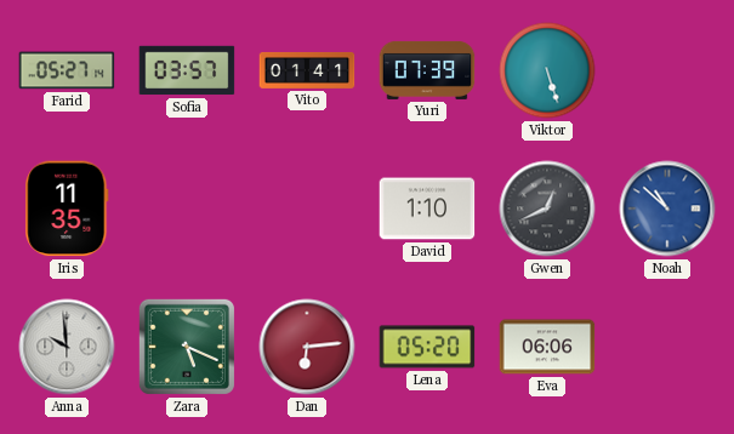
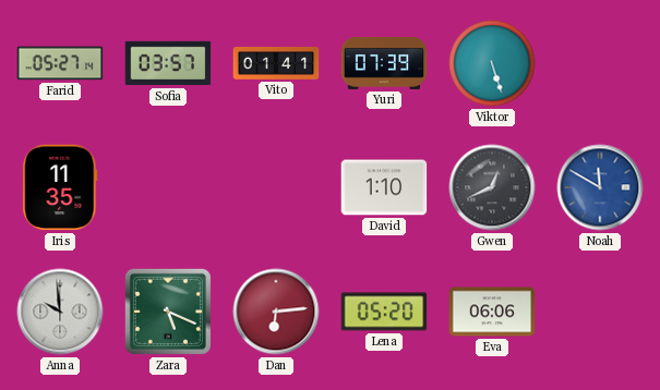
Noah: 10:52 -> 11:50
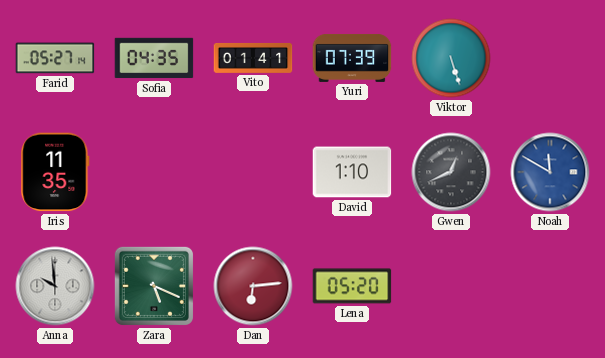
Sofia: 03:57 -> 04:35
Eva: 06:06 -> none
